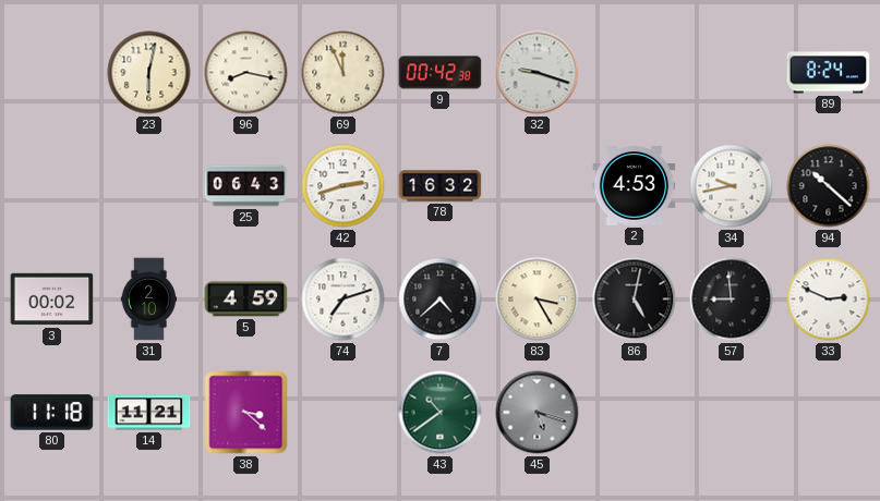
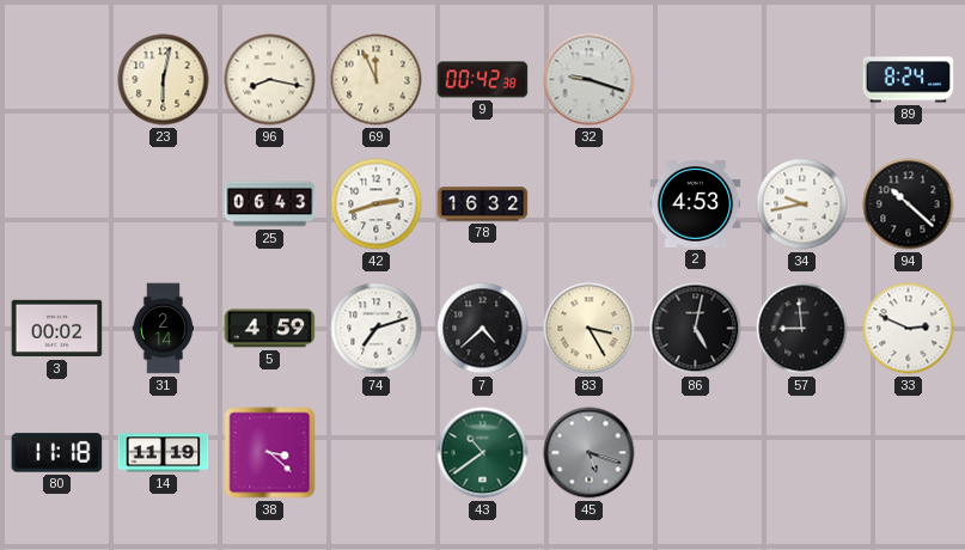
31: 2:10 -> 2:14
14: 11:21 -> 11:19
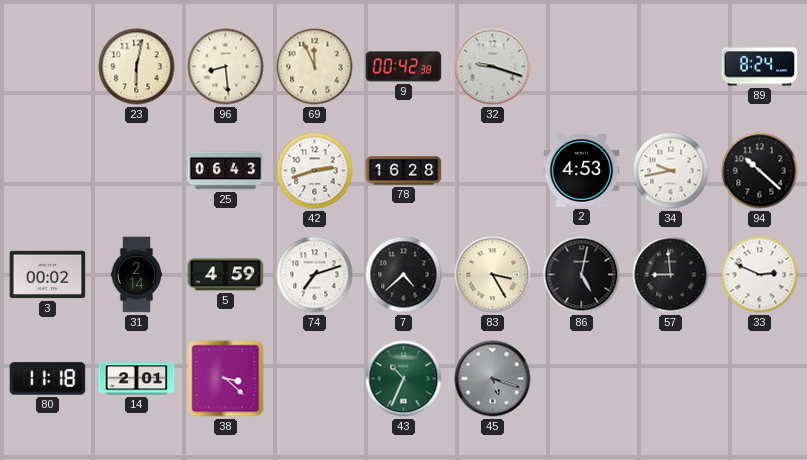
96: 8:17 -> 8:29
78: 16:32 -> 16:28
14: 11:19 -> 2:01
43: 10:39 -> 10:34
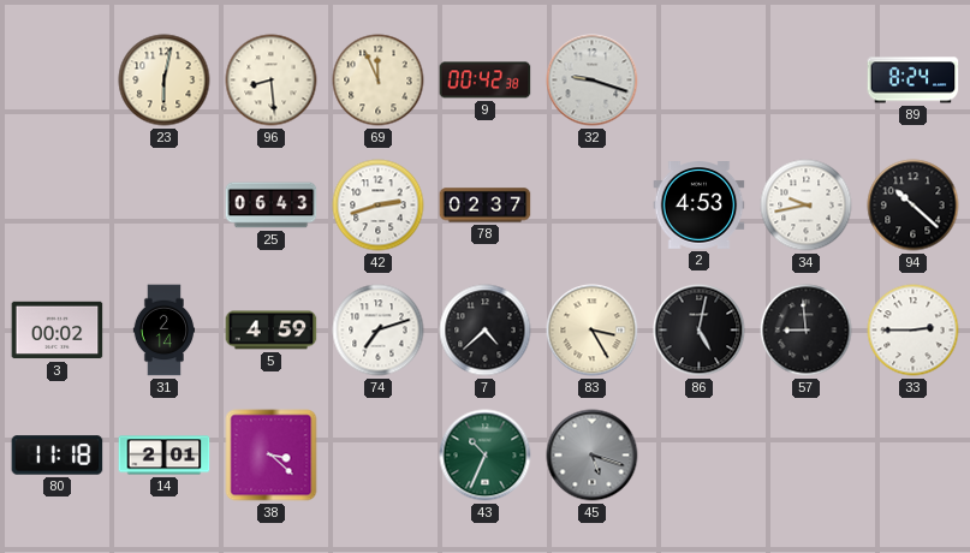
78: 16:28 -> 02:37
33: 2:49 -> 2:45
